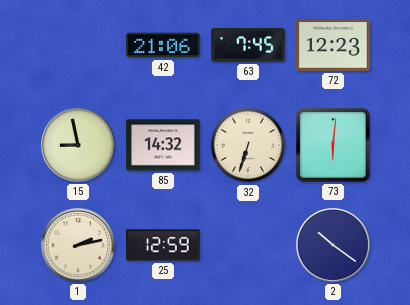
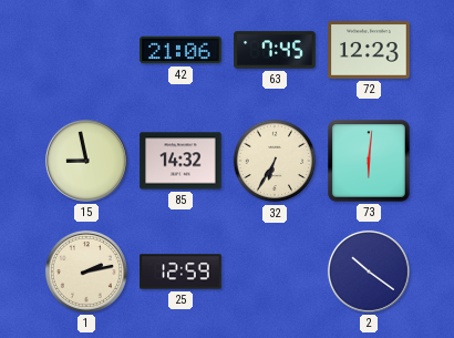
32: 6:33 -> 6:35
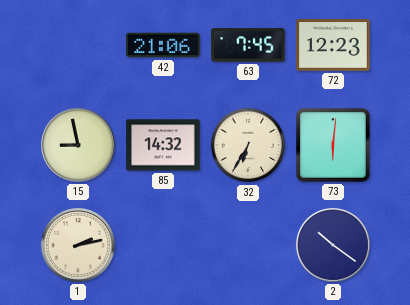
25: 12:59 -> none
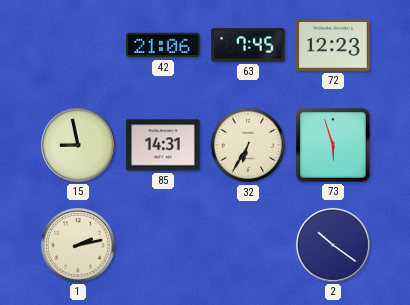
85: 14:32 -> 14:31
73: 6:01 -> 5:57
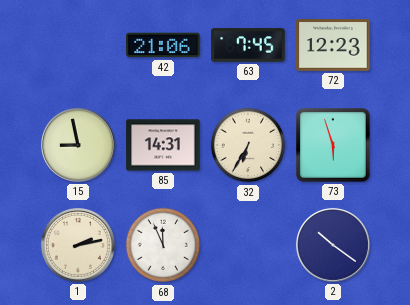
68: none -> 11:56
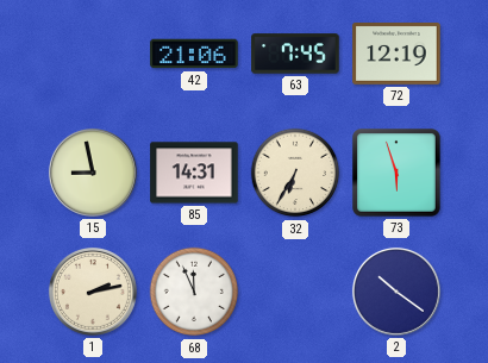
72: 12:23 -> 12:19
